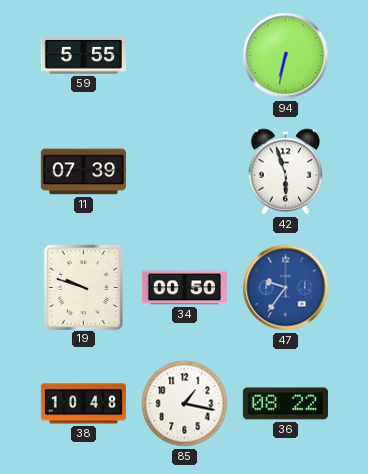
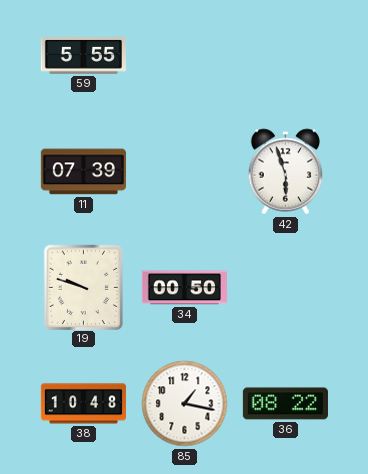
94: 6:32 -> none
47: 9:36 -> none
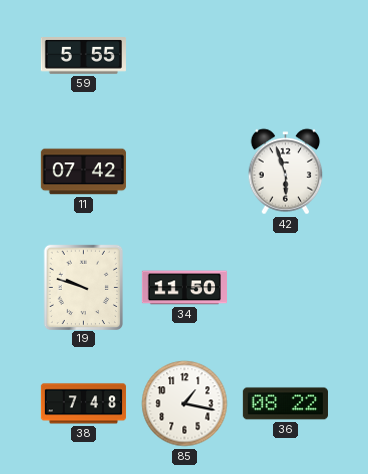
11: 07:39 -> 07:42
34: 00:50 -> 11:50
38: 10:48 -> 7:48
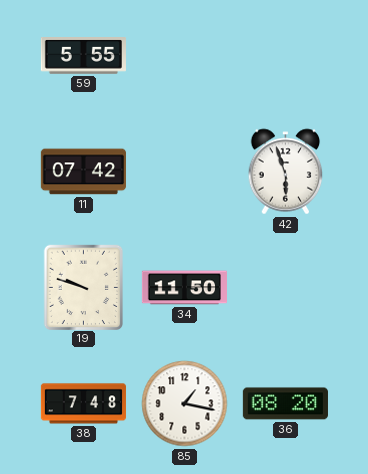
36: 08:22 -> 08:20
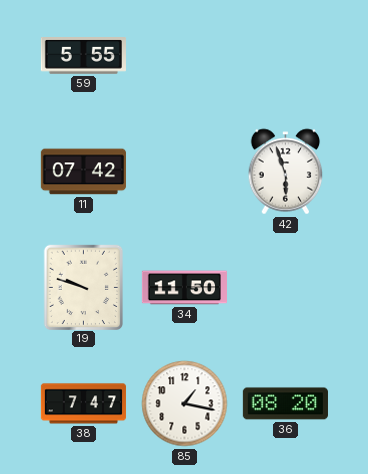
38: 7:48 -> 7:47
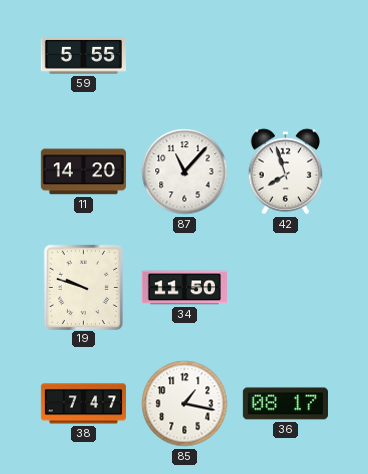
11: 07:42 -> 14:20
87: none -> 11:07
42: 5:57 -> 7:57
36: 08:20 -> 08:17
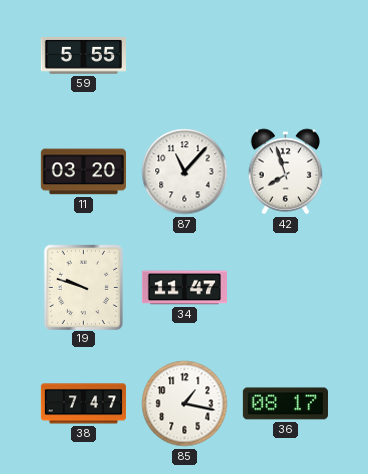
11: 14:20 -> 03:20
34: 11:50 -> 11:47
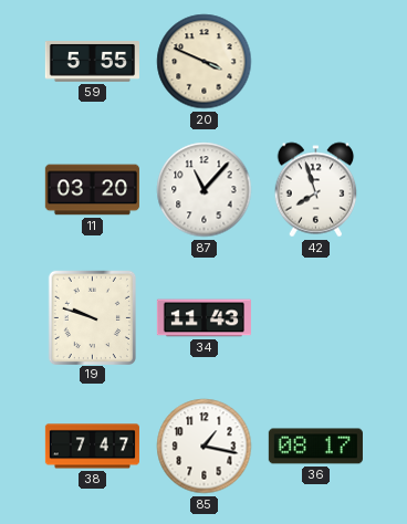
20: none -> 3:49
34: 11:47 -> 11:43
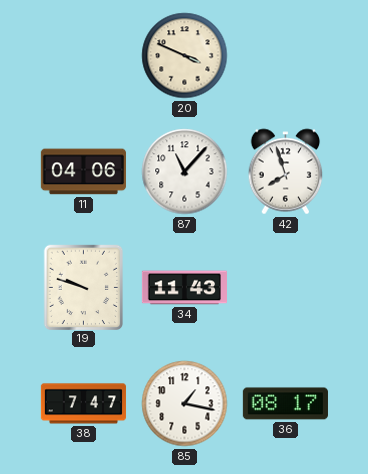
59: 5:55 -> none
11: 03:20 -> 04:06
